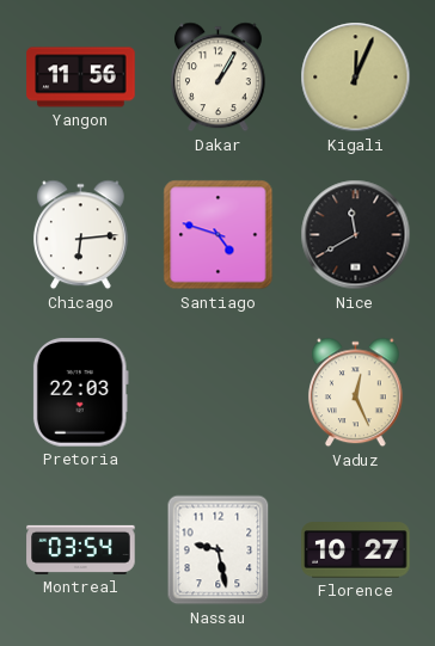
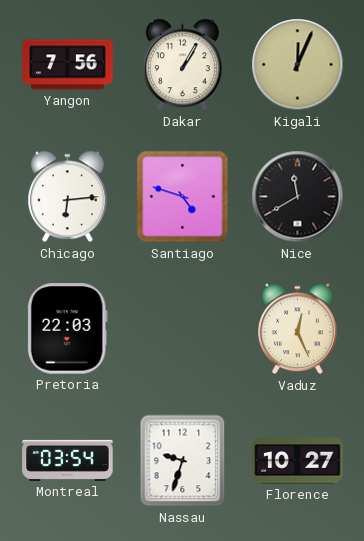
Yangon: 11:56 -> 7:56
Nassau: 9:28 -> 9:33
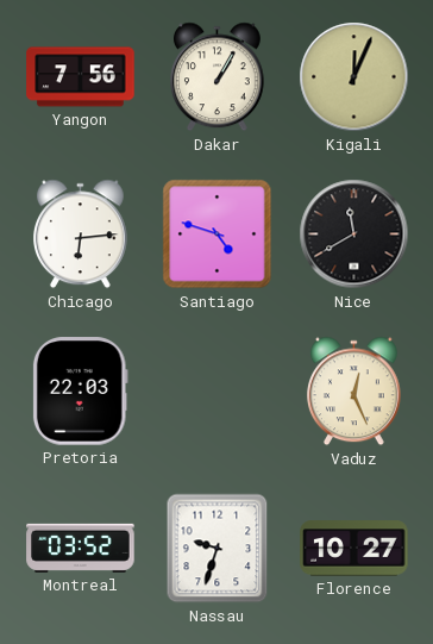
Montreal: 03:54 -> 03:52
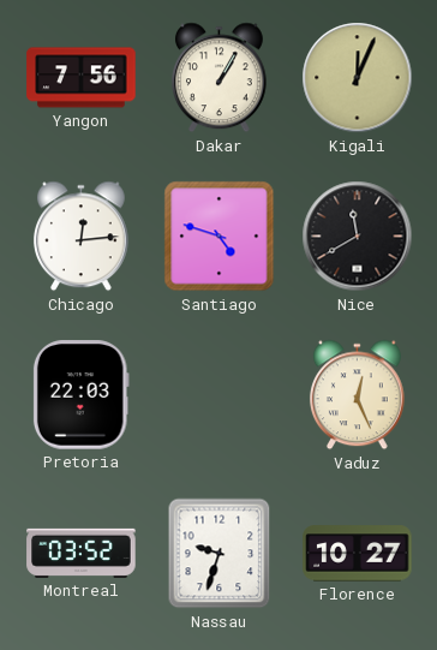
Chicago: 6:14 -> 12:14
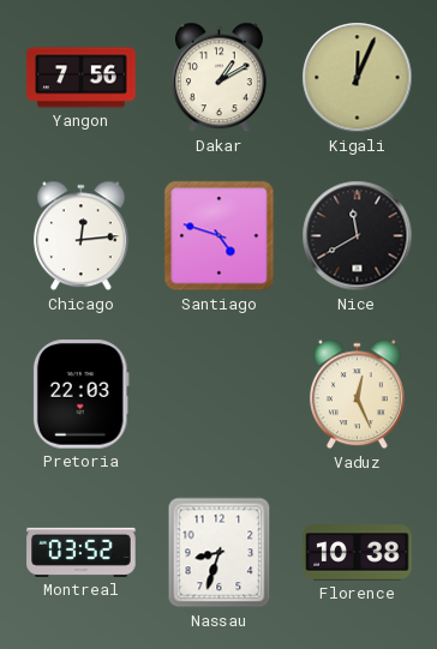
Dakar: 1:05 -> 1:10
Nassau: 9:33 -> 8:33
Florence: 10:27 -> 10:38
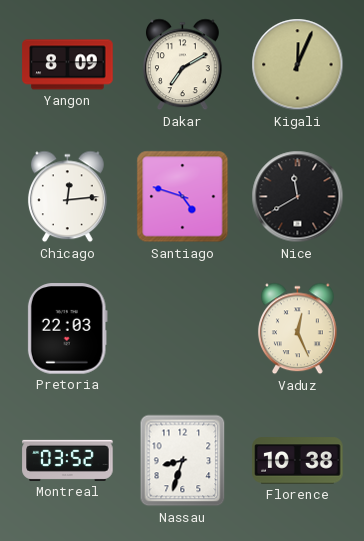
Yangon: 7:56 -> 8:09
Dakar: 1:10 -> 7:10
